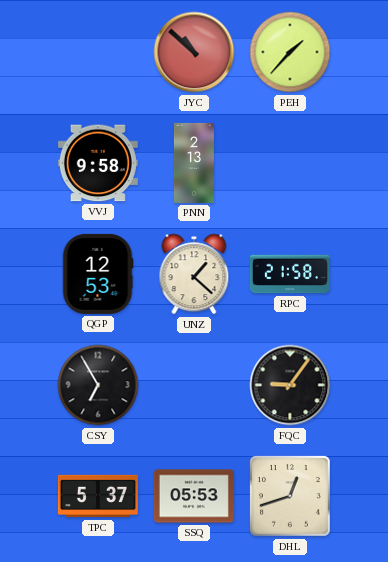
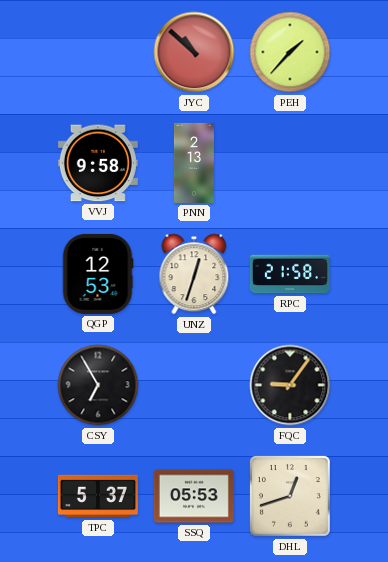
UNZ: 1:22 -> 12:33
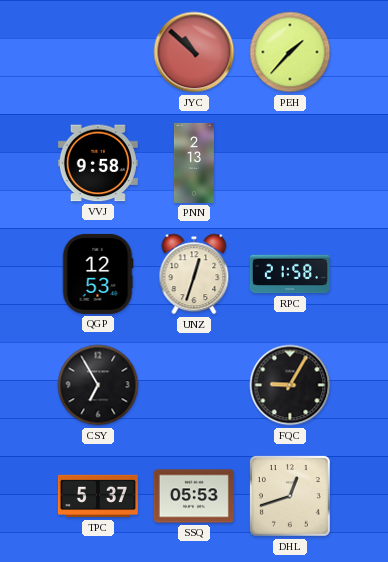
FQC: 9:06 -> 9:05
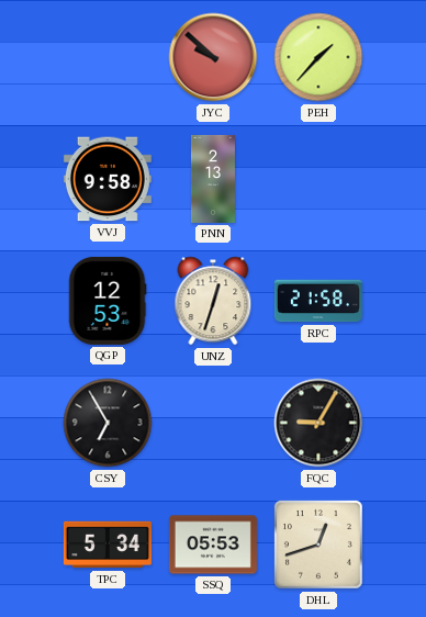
JYC: 10:52 -> 9:52
TPC: 5:37 -> 5:34
